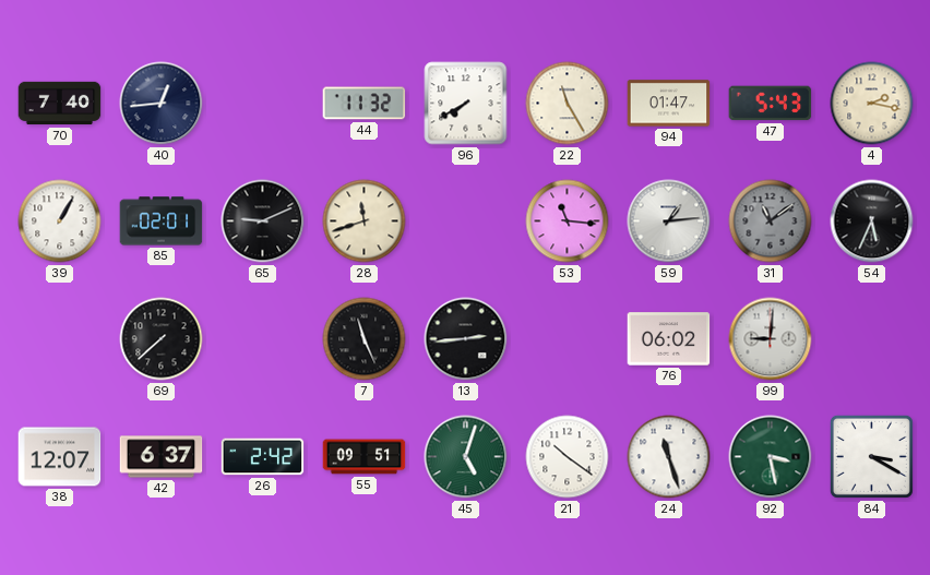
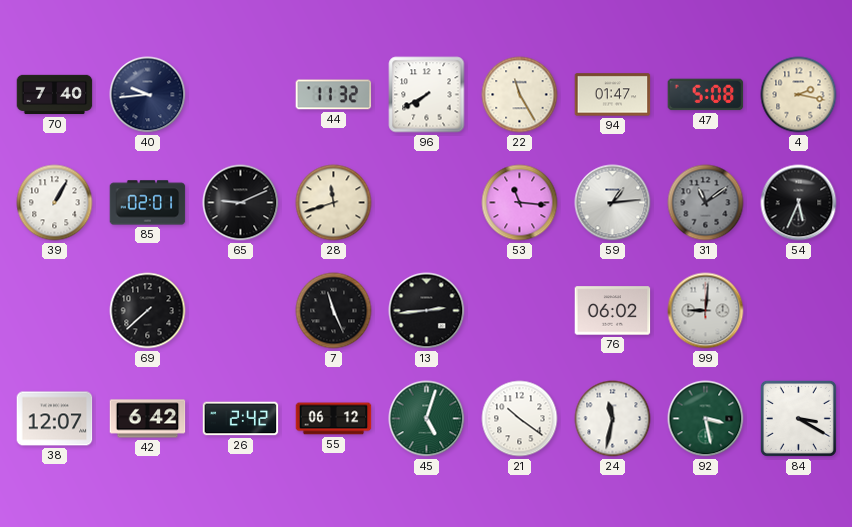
40: 12:44 -> 9:44
47: 5:43 -> 5:08
42: 6:37 -> 6:42
55: 09:51 -> 06:12
24: 11:27 -> 11:32
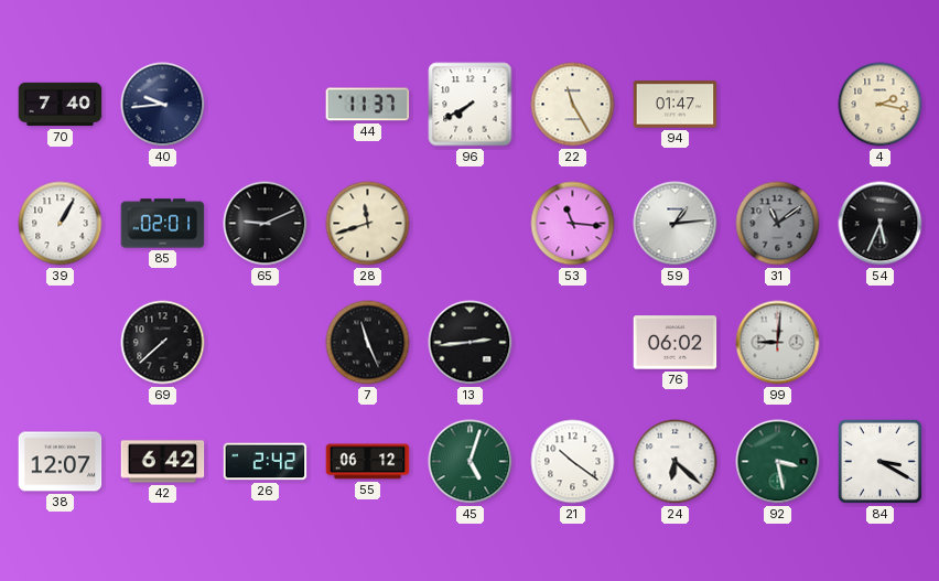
44: 11:32 -> 11:37
47: 5:08 -> none
24: 11:32 -> 6:22
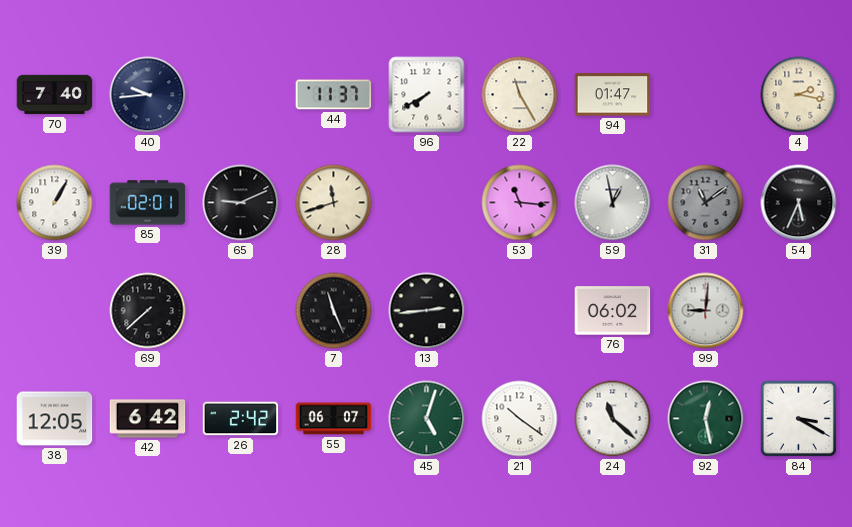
59: 1:14 -> 12:58
38: 12:07 -> 12:05
55: 06:12 -> 06:07
24: 6:22 -> 11:22
92: 3:28 -> 12:28
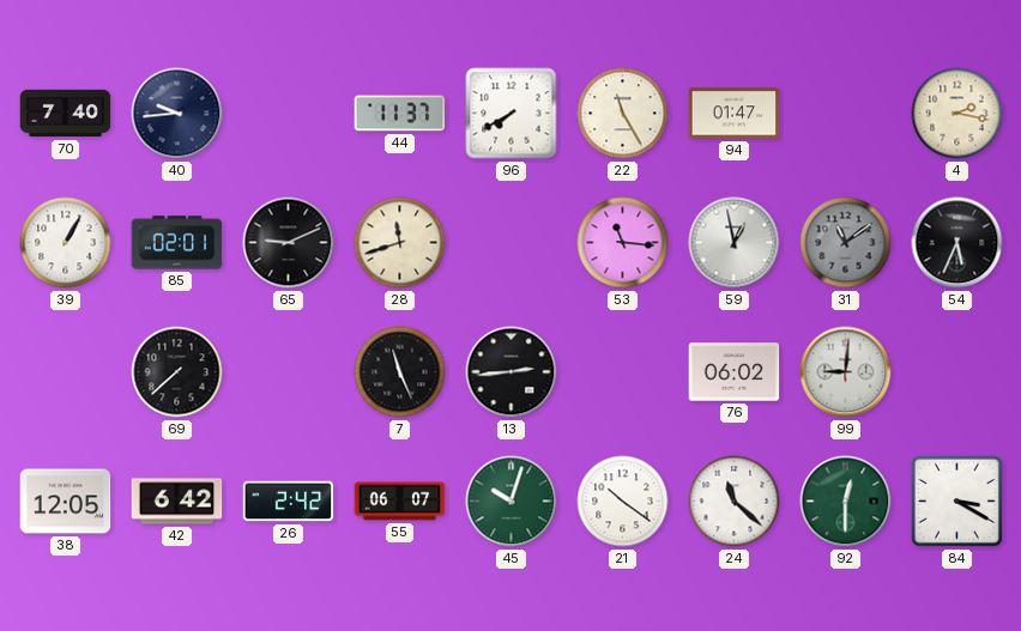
45: 5:03 -> 10:03
92: 12:28 -> 12:30
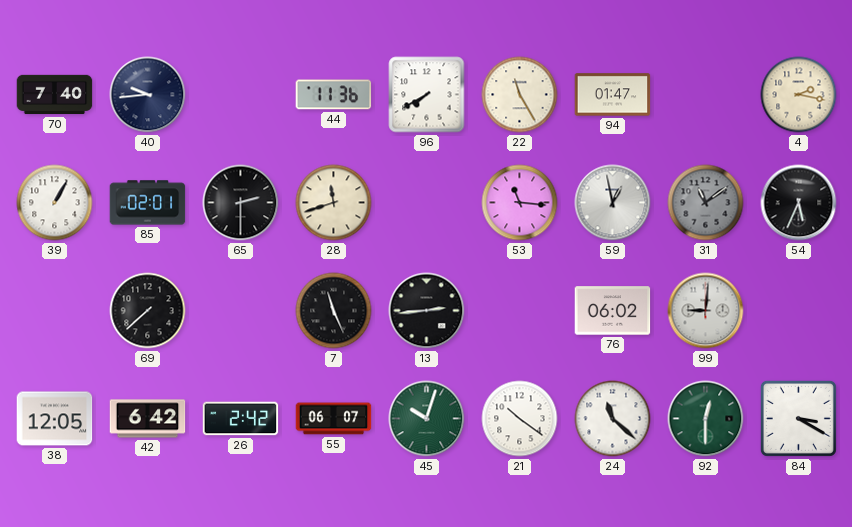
44: 11:37 -> 11:36
65: 9:11 -> 2:30
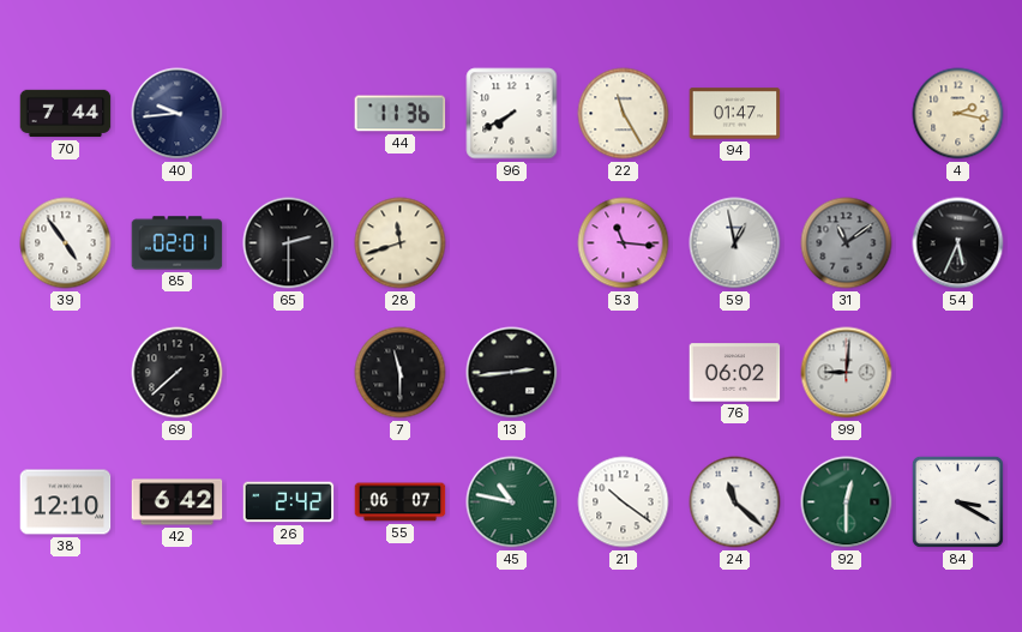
70: 7:40 -> 7:44
39: 1:05 -> 4:54
7: 11:26 -> 11:30
38: 12:05 -> 12:10
45: 10:03 -> 10:47
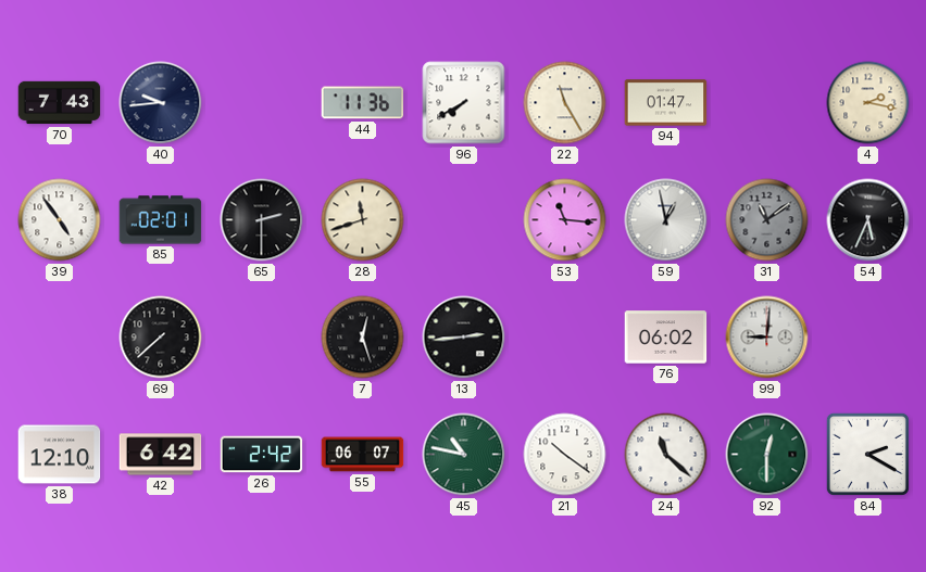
70: 7:44 -> 7:43
7: 11:30 -> 12:27
84: 3:20 -> 2:20
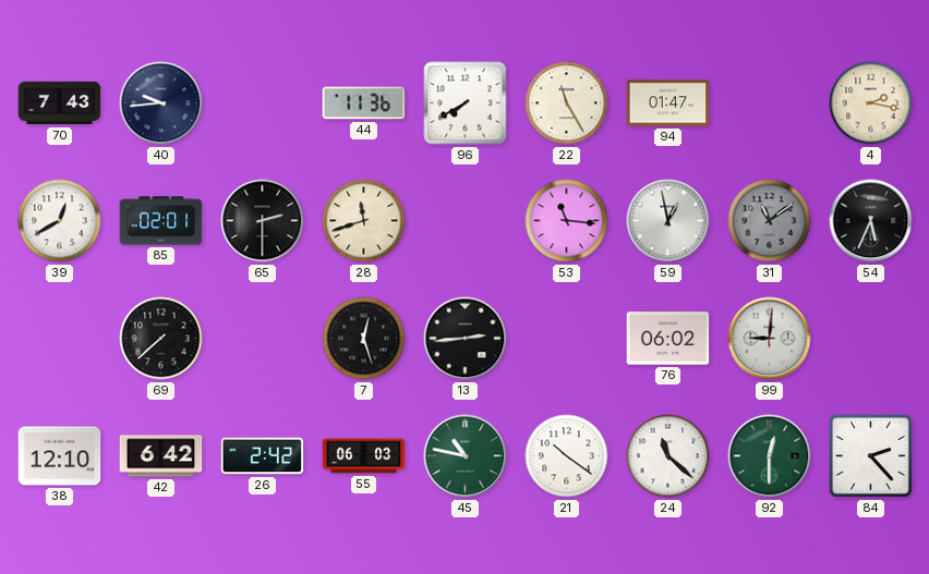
39: 4:54 -> 12:40
55: 06:07 -> 06:03
84: 2:20 -> 2:23
